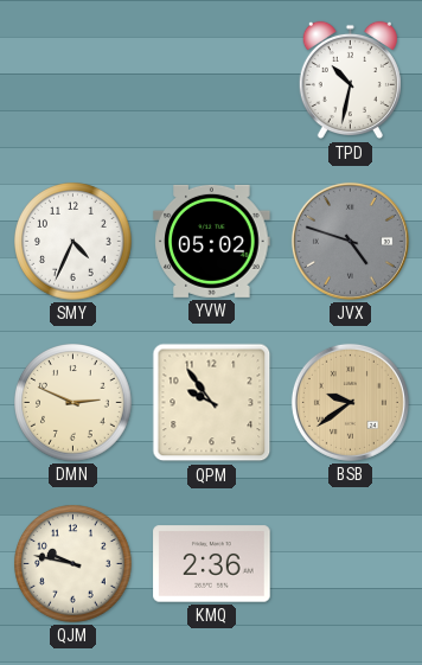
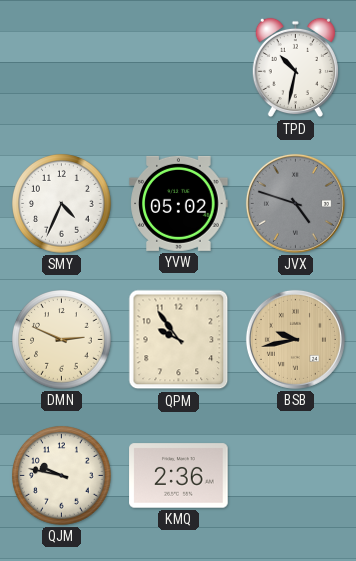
BSB: 9:39 -> 9:43
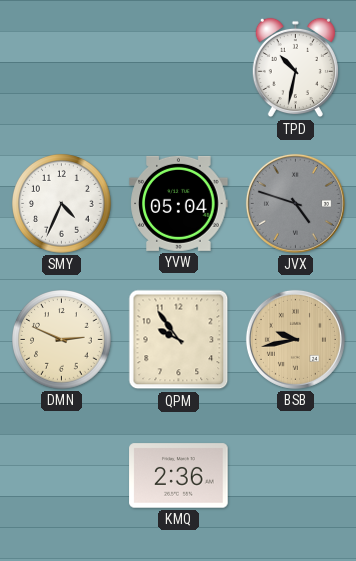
YVW: 05:02 -> 05:04
QJM: 9:47 -> none
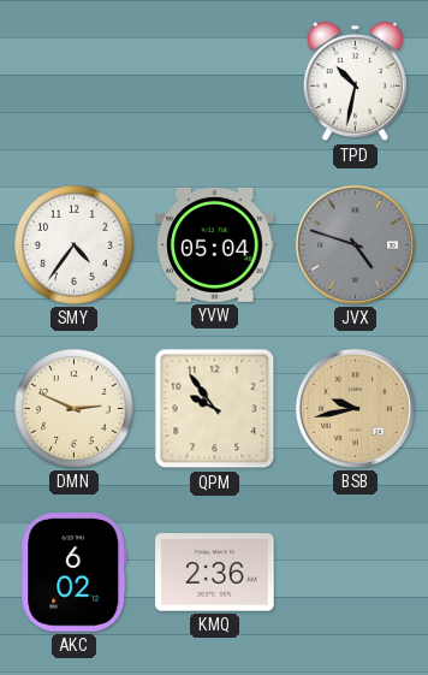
SMY: 4:34 -> 4:36
AKC: none -> 6:02
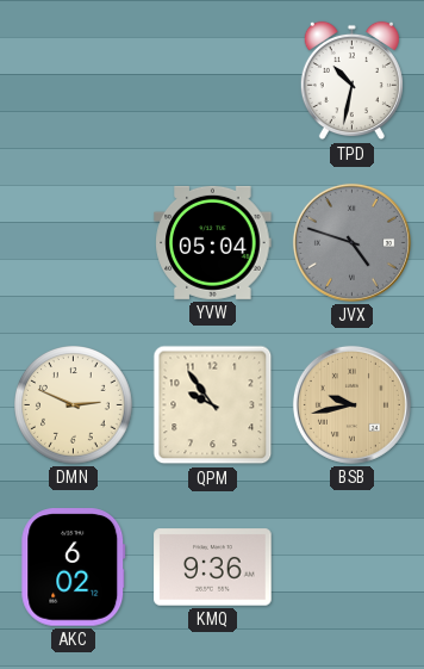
SMY: 4:36 -> none
KMQ: 2:36 -> 9:36
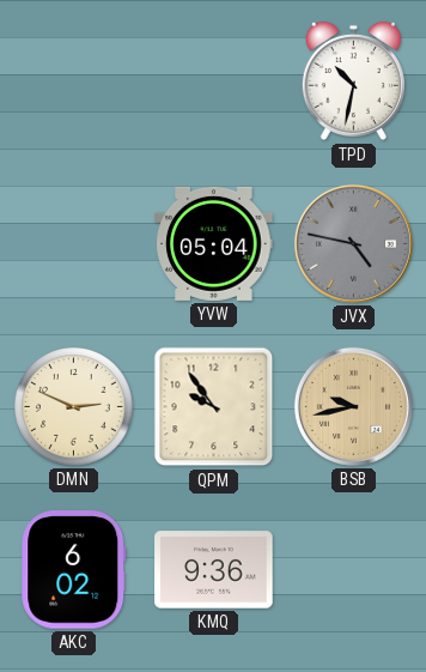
JVX: 4:48 -> 4:47
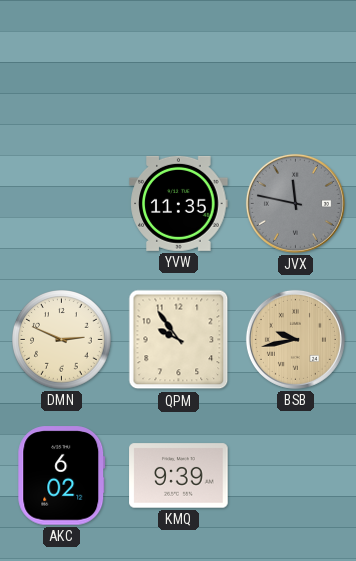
TPD: 10:32 -> none
YVW: 05:04 -> 11:35
JVX: 4:47 -> 11:47
KMQ: 9:36 -> 9:39
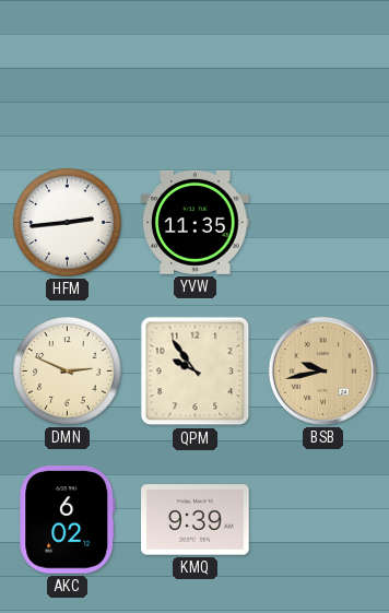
HFM: none -> 2:44
JVX: 11:47 -> none
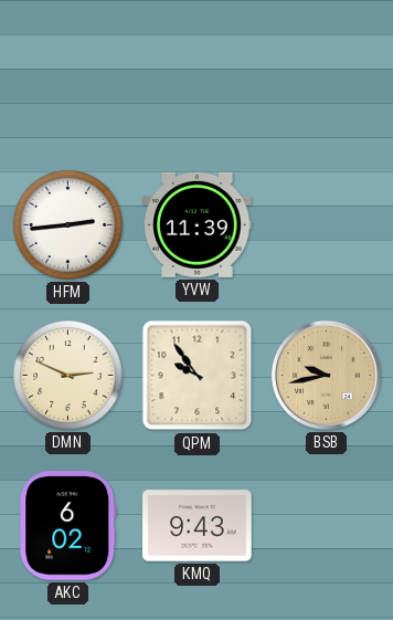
YVW: 11:35 -> 11:39
KMQ: 9:39 -> 9:43
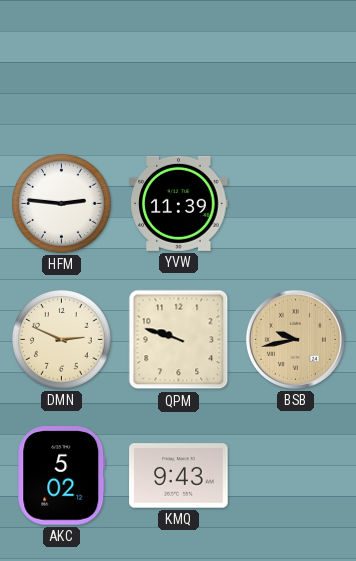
HFM: 2:44 -> 2:46
QPM: 9:54 -> 9:48
AKC: 6:02 -> 5:02
